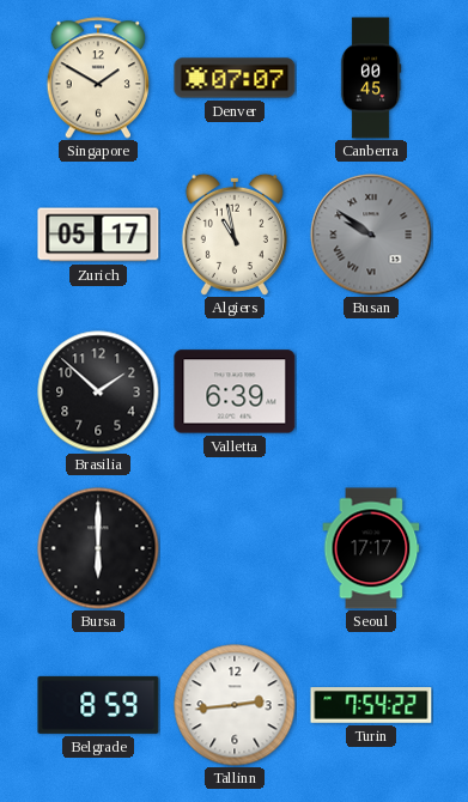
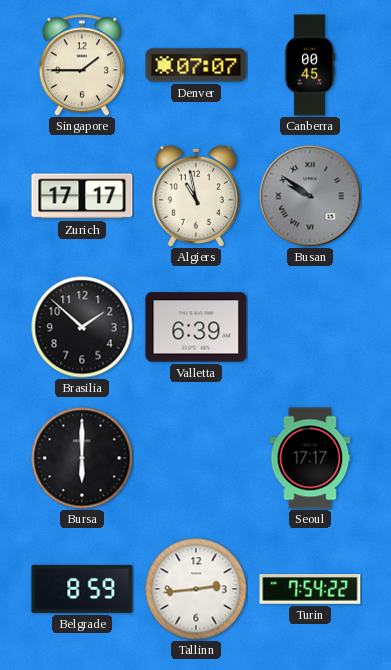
Singapore: 1:50 -> 1:45
Zurich: 05:17 -> 17:17
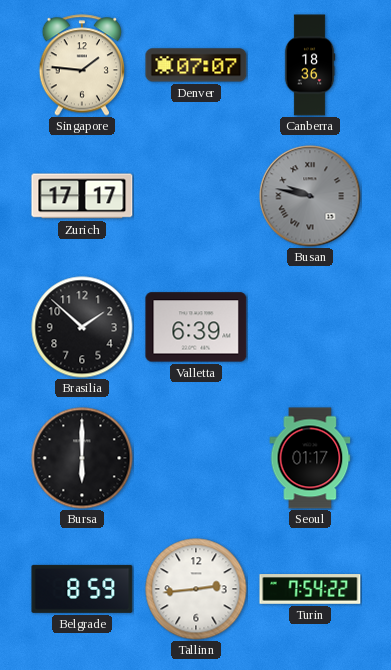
Singapore: 1:45 -> 1:46
Canberra: 00:45 -> 18:36
Algiers: 10:58 -> none
Busan: 9:51 -> 9:47
Seoul: 17:17 -> 01:17
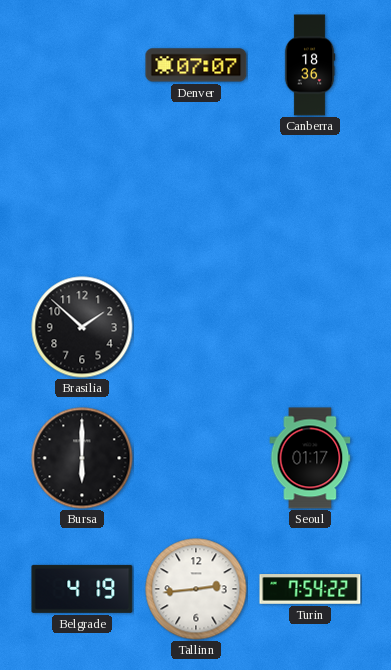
Singapore: 1:46 -> none
Zurich: 17:17 -> none
Busan: 9:47 -> none
Valletta: 6:39 -> none
Belgrade: 8:59 -> 4:19
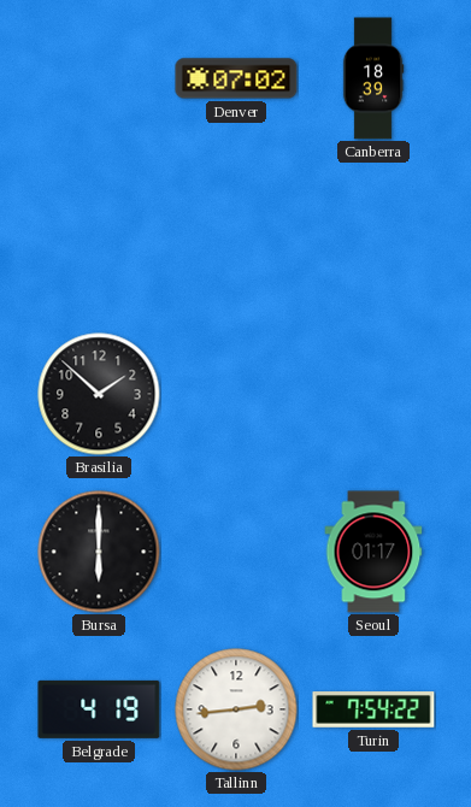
Denver: 07:07 -> 07:02
Canberra: 18:36 -> 18:39
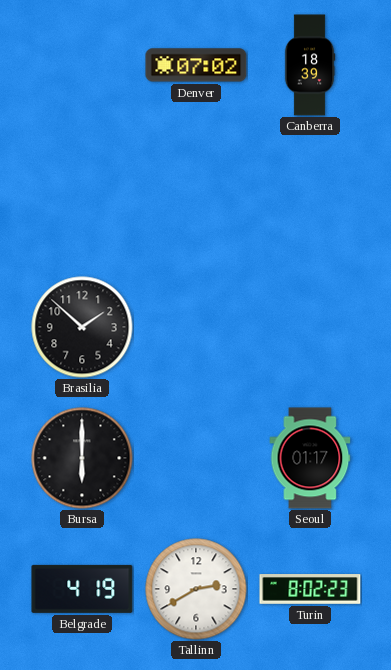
Tallinn: 2:44 -> 2:40
Turin: 7:54 -> 8:02
